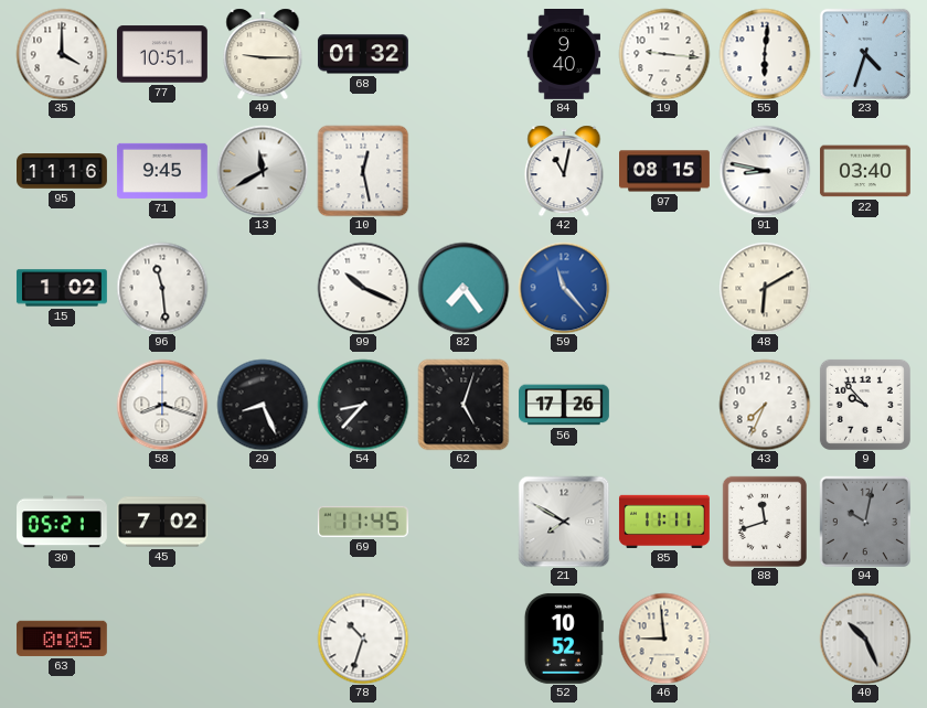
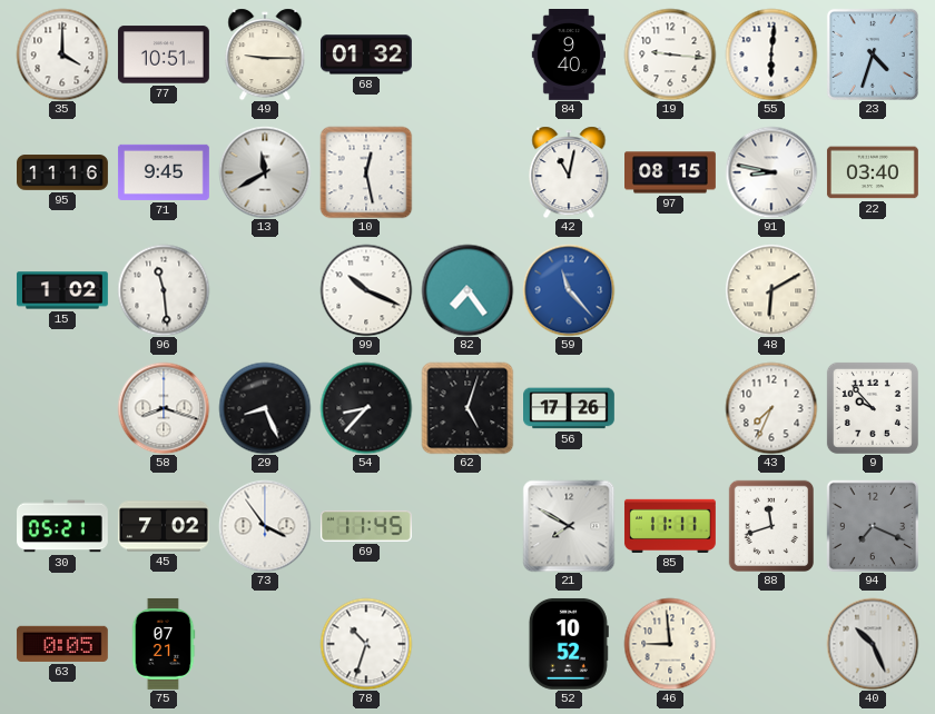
73: none -> 3:54
94: 10:02 -> 7:19
75: none -> 07:21
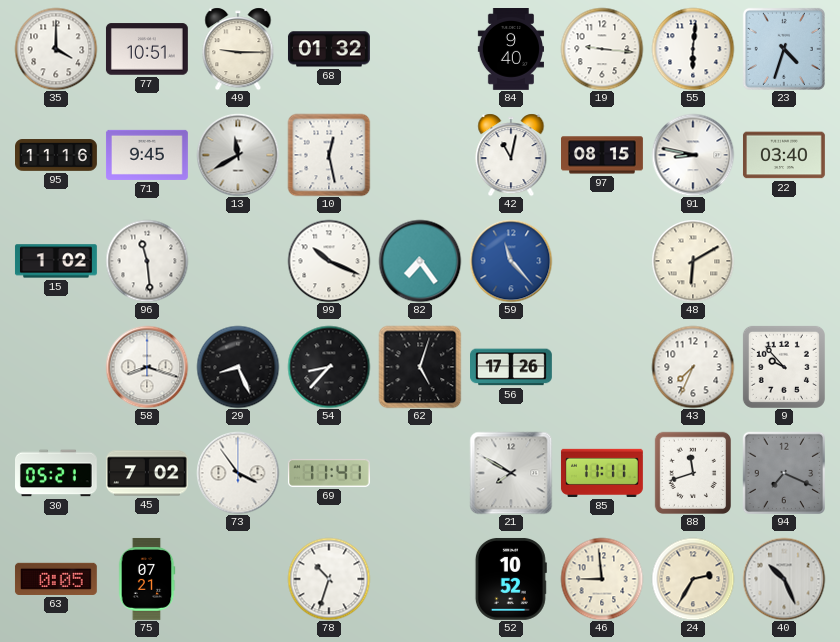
69: 11:45 -> 11:41
24: none -> 2:35
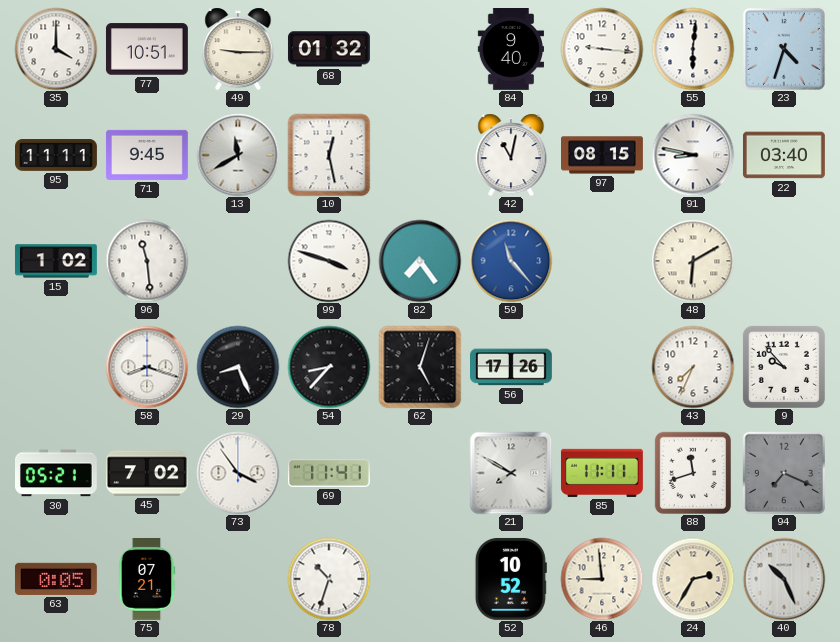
95: 11:16 -> 11:11
99: 10:19 -> 3:48
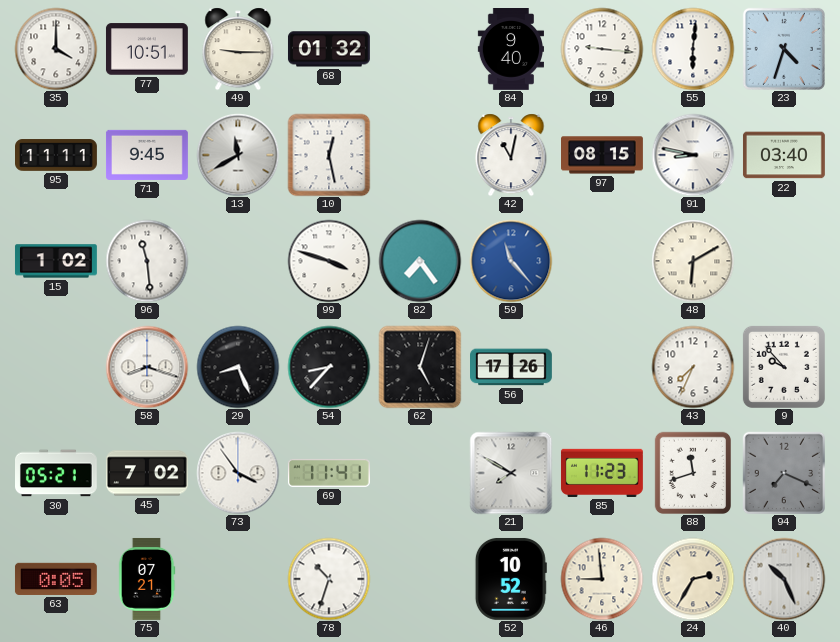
85: 11:11 -> 11:23
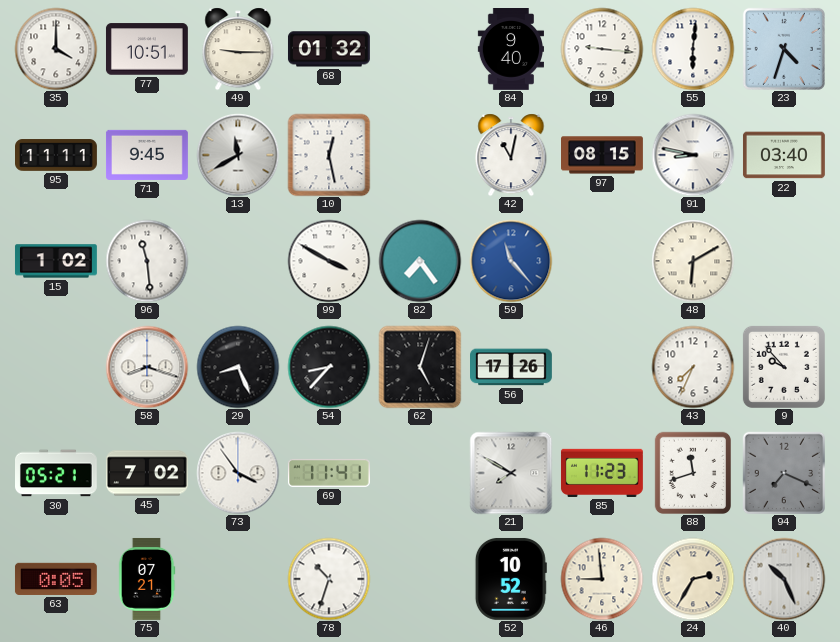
99: 3:48 -> 3:50
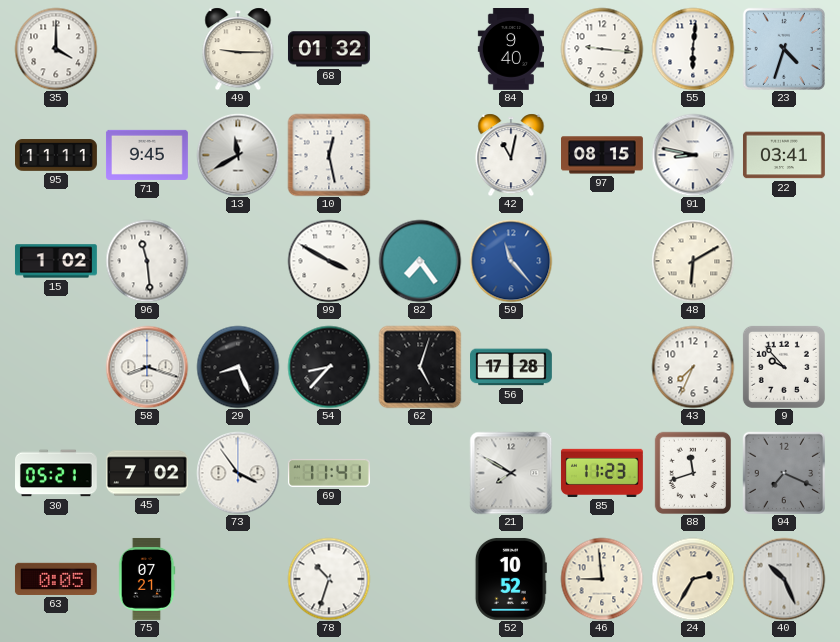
77: 10:51 -> none
22: 03:40 -> 03:41
56: 17:26 -> 17:28
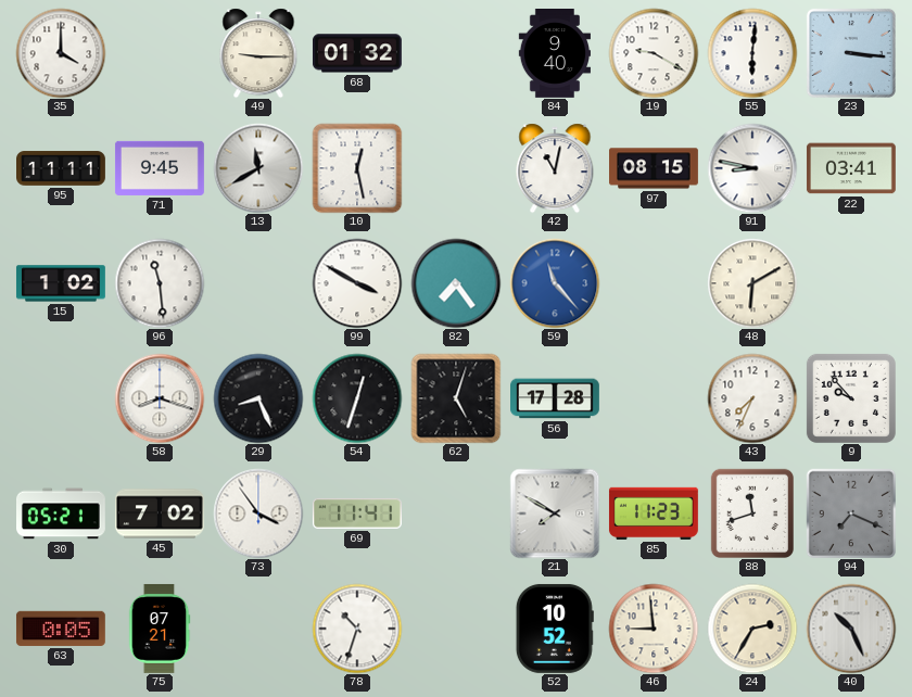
19: 9:16 -> 9:20
23: 4:33 -> 3:16
54: 8:37 -> 12:33
